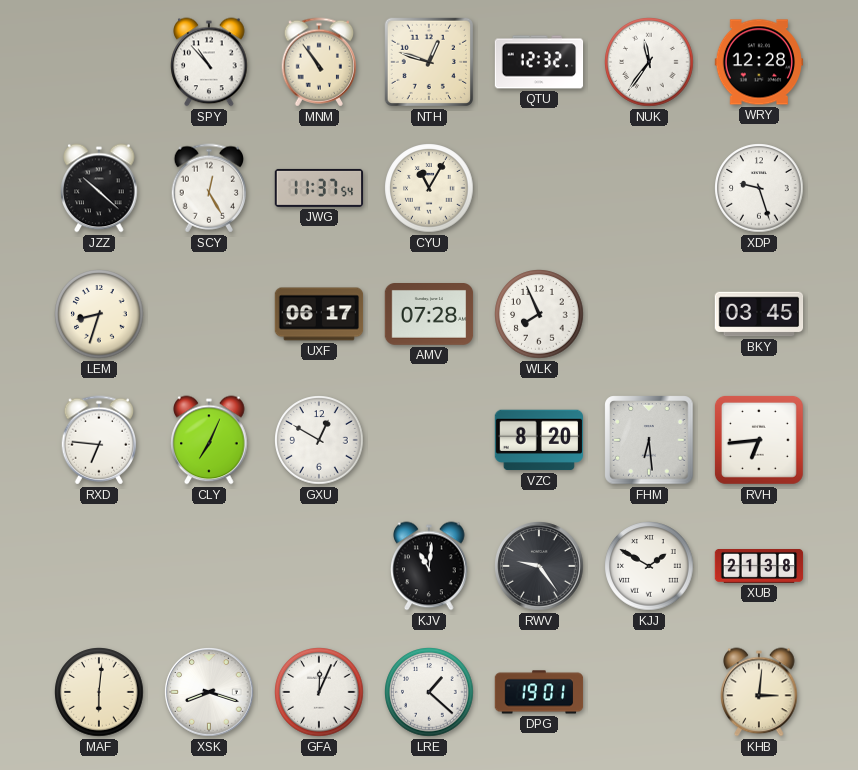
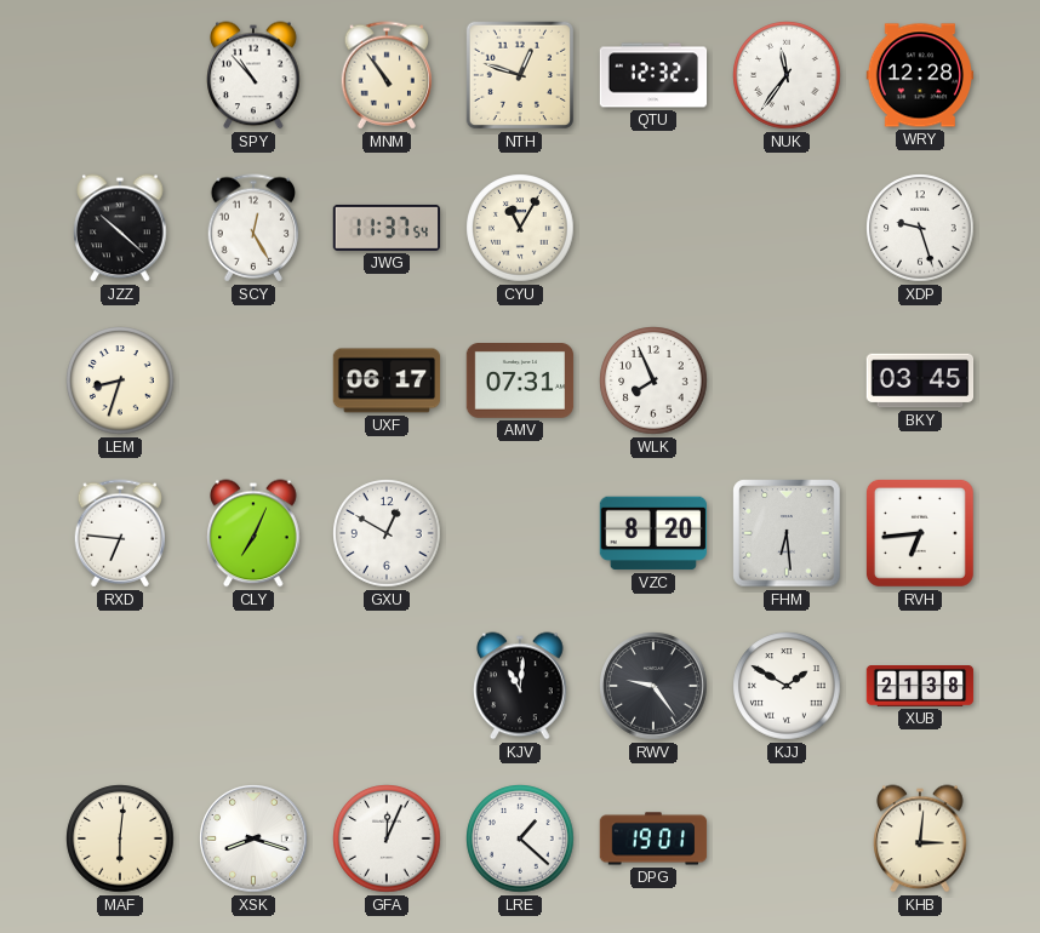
AMV: 07:28 -> 07:31
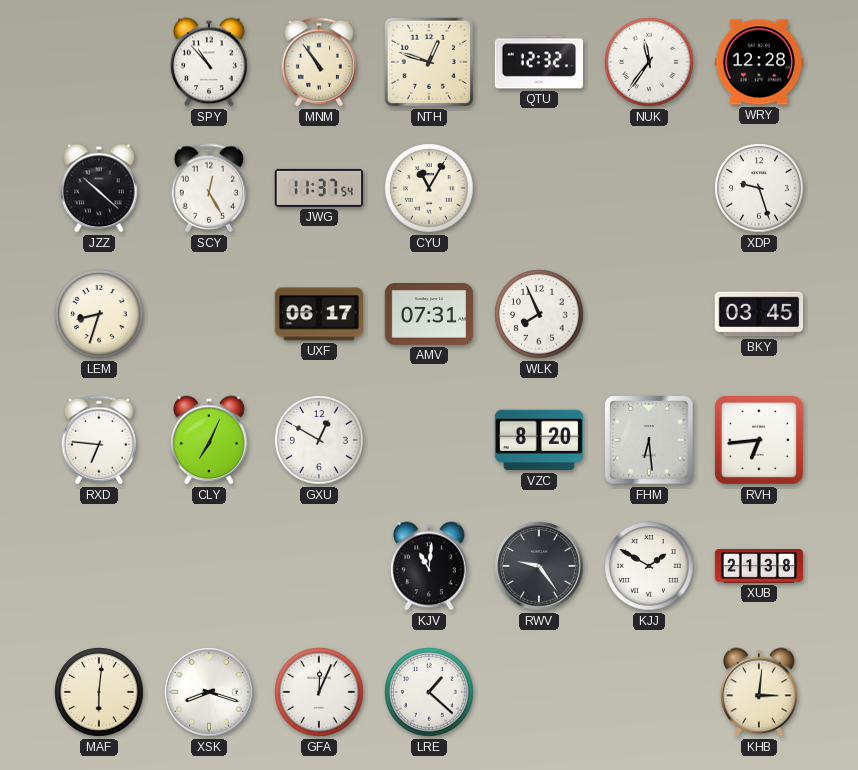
DPG: 19:01 -> none
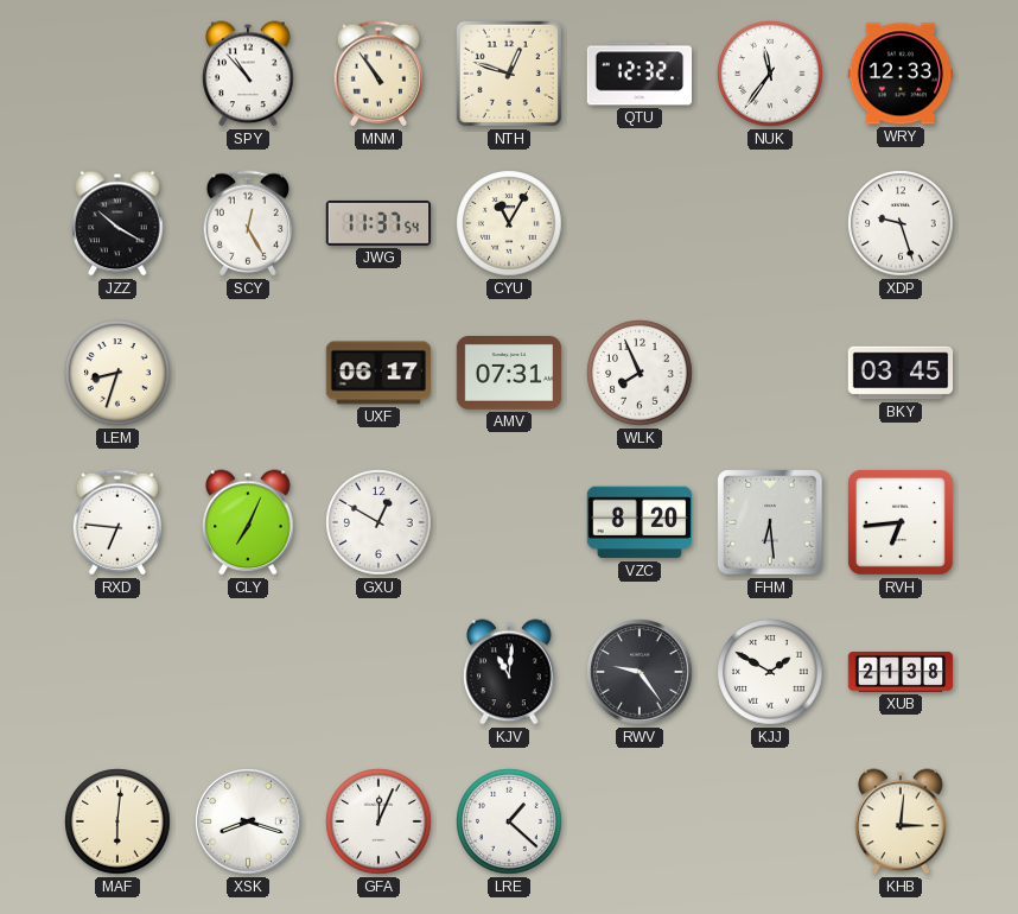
WRY: 12:28 -> 12:33
JZZ: 10:22 -> 10:20
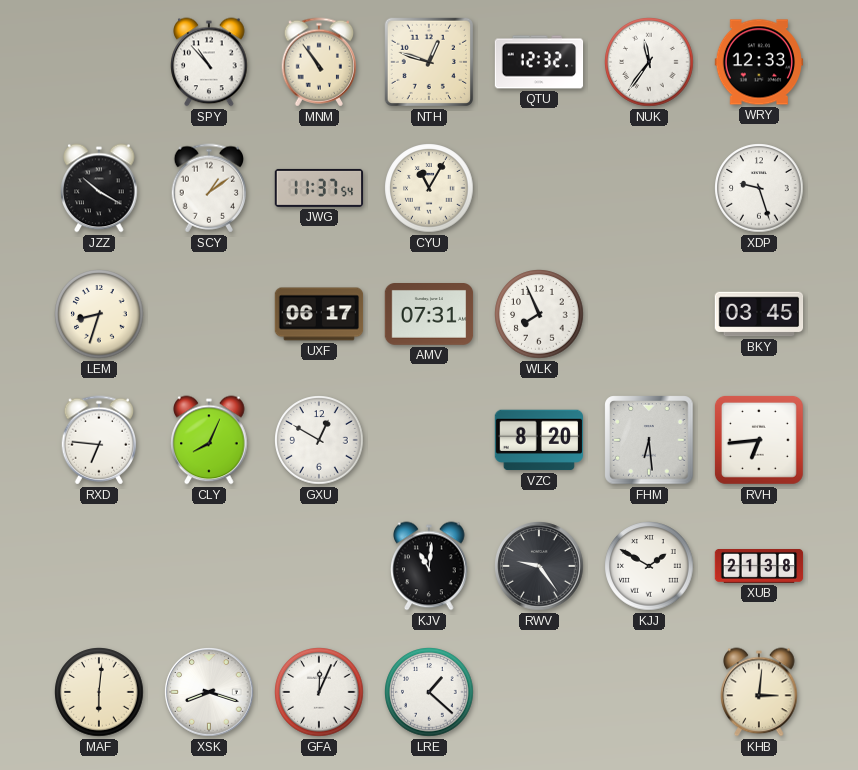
SCY: 12:25 -> 1:09
CLY: 7:04 -> 8:04
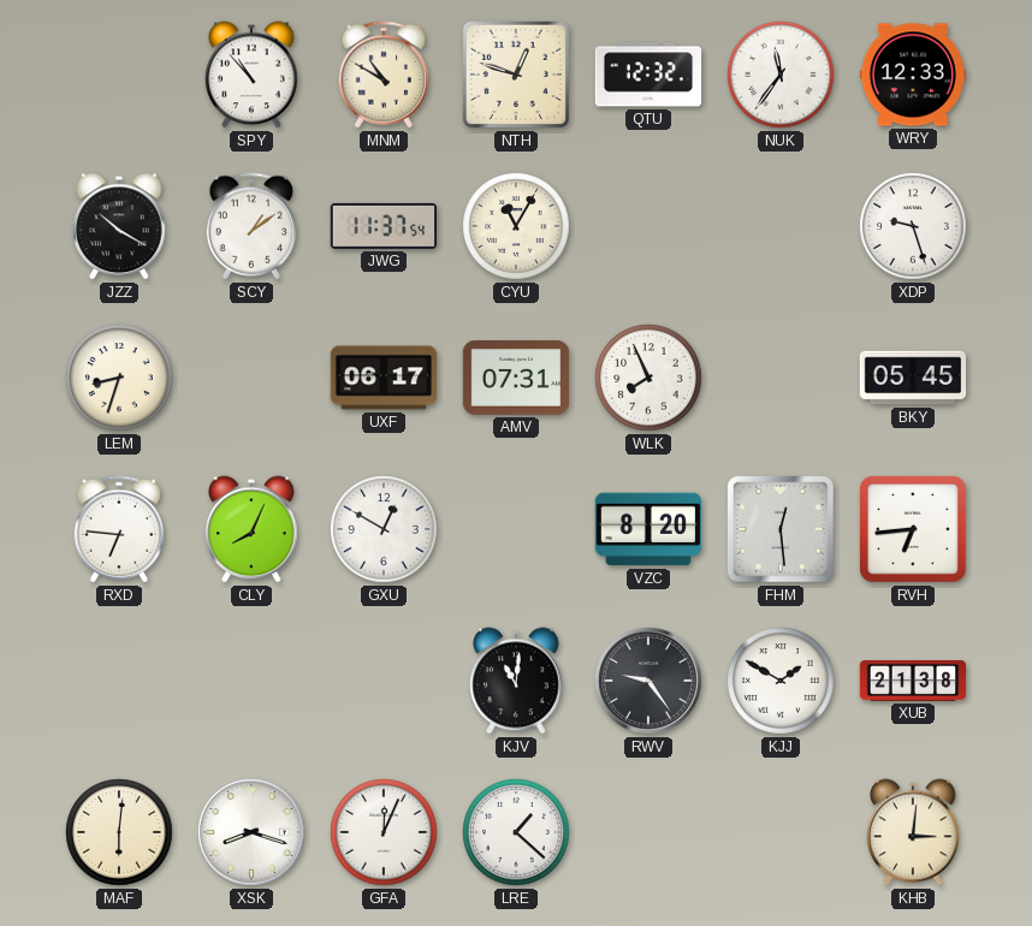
MNM: 10:54 -> 10:50
BKY: 03:45 -> 05:45
FHM: 6:29 -> 12:29
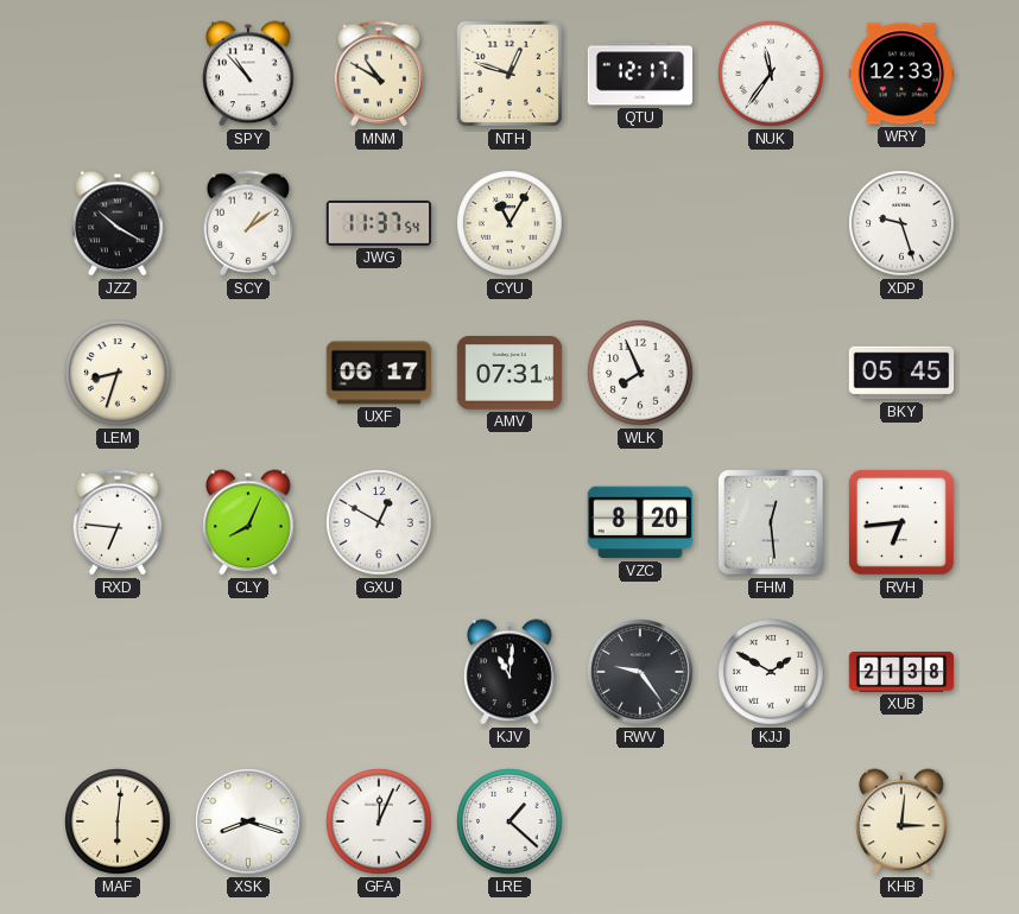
QTU: 12:32 -> 12:17
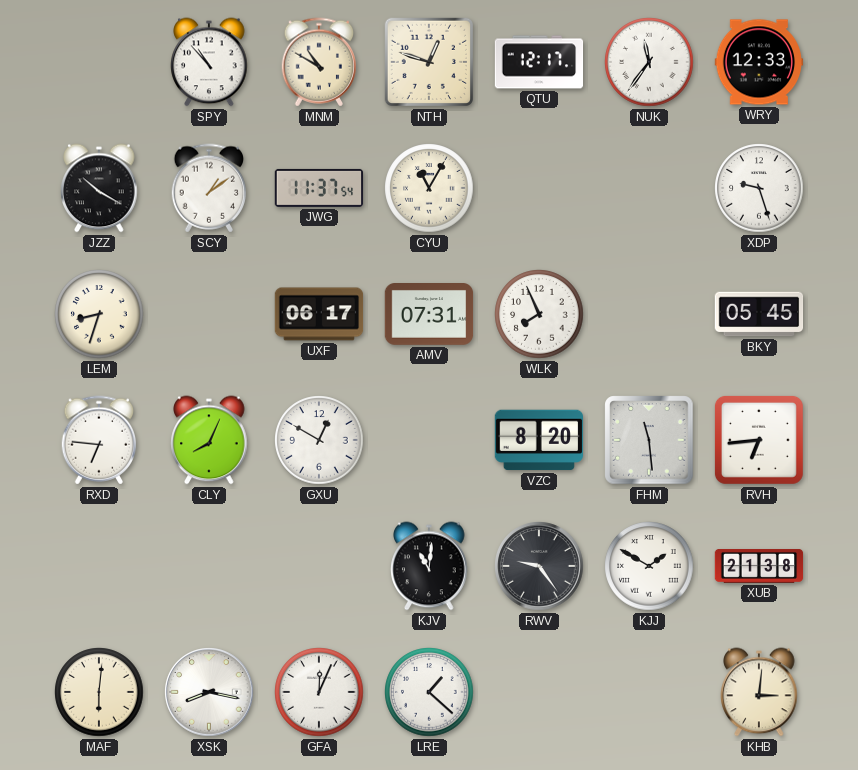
FHM: 12:29 -> 11:29
XSK: 8:18 -> 8:17
